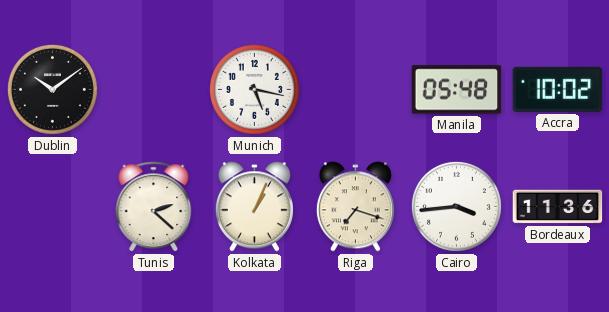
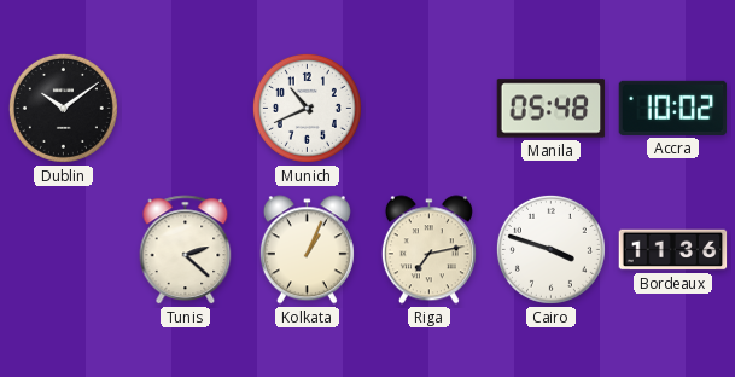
Munich: 5:17 -> 10:41
Riga: 7:18 -> 7:13
Cairo: 3:44 -> 3:48
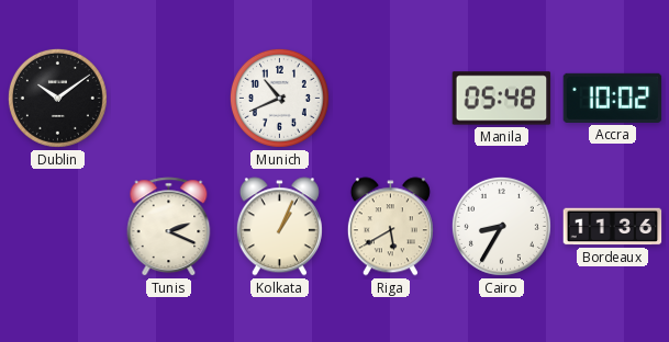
Tunis: 2:22 -> 2:19
Riga: 7:13 -> 5:40
Cairo: 3:48 -> 8:35
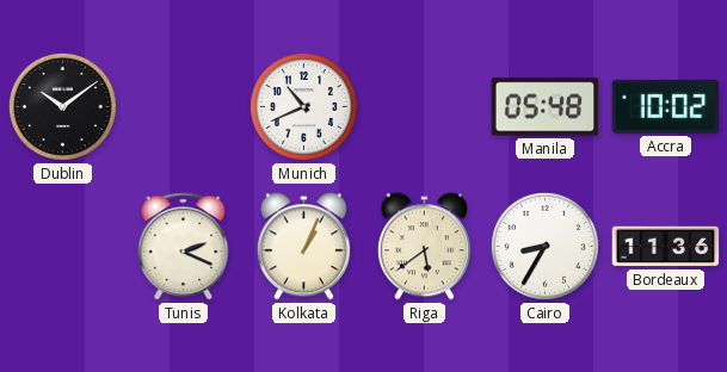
Riga: 5:40 -> 5:39
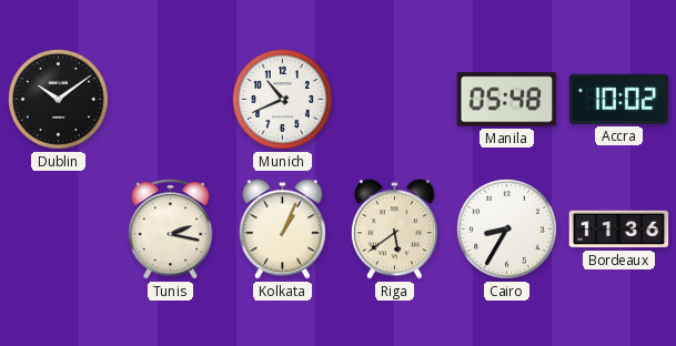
Tunis: 2:19 -> 2:17
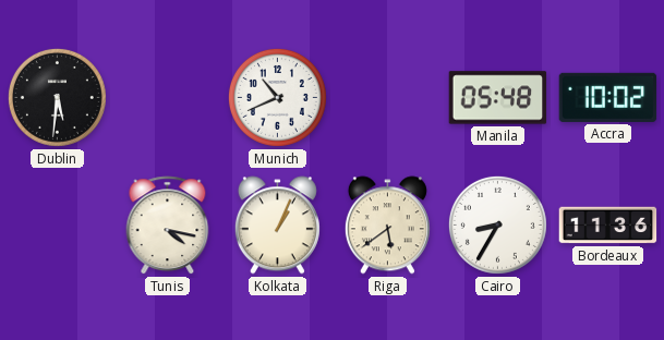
Dublin: 10:09 -> 5:31
Tunis: 2:17 -> 4:17
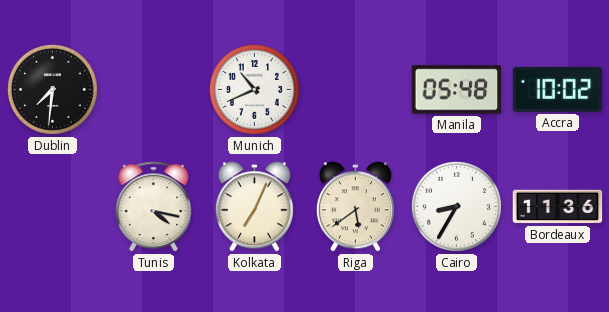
Dublin: 5:31 -> 7:31
Kolkata: 1:04 -> 7:04
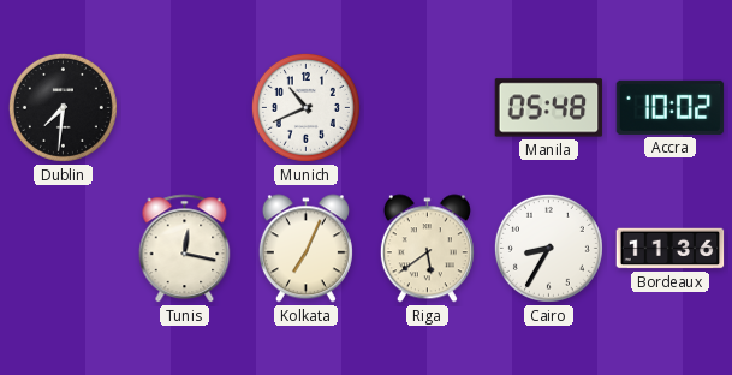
Tunis: 4:17 -> 12:17
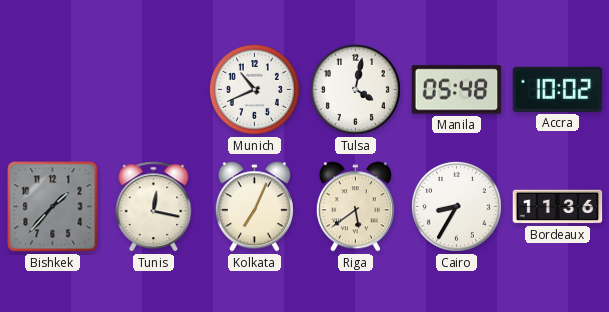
Dublin: 7:31 -> none
Tulsa: none -> 4:02
Bishkek: none -> 1:37
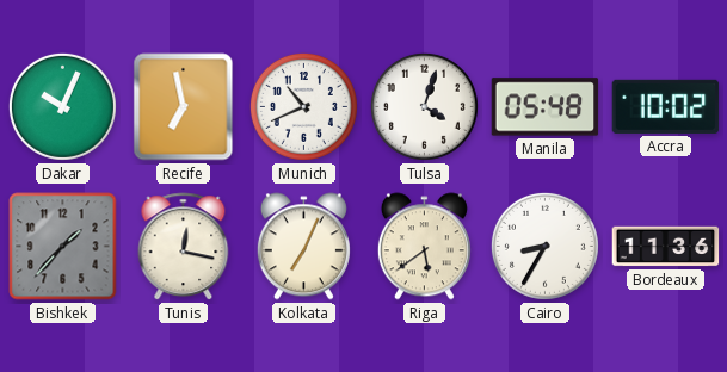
Dakar: none -> 10:04
Recife: none -> 6:58
Tulsa: 4:02 -> 4:03
